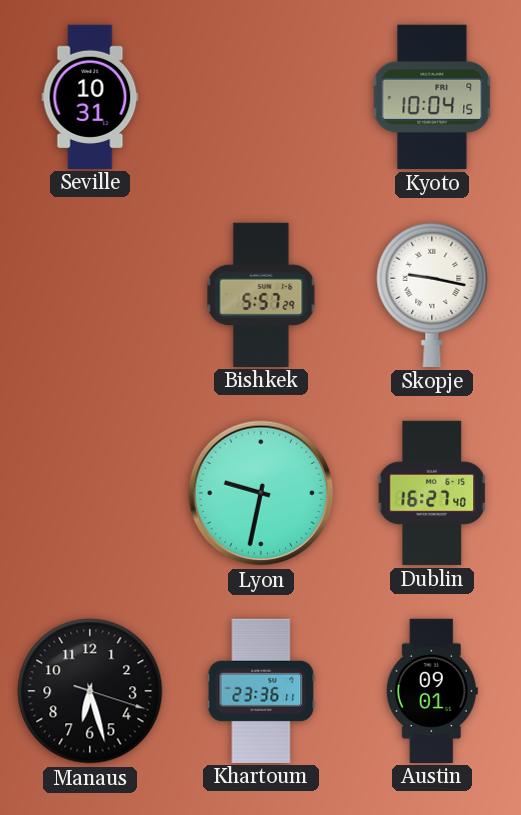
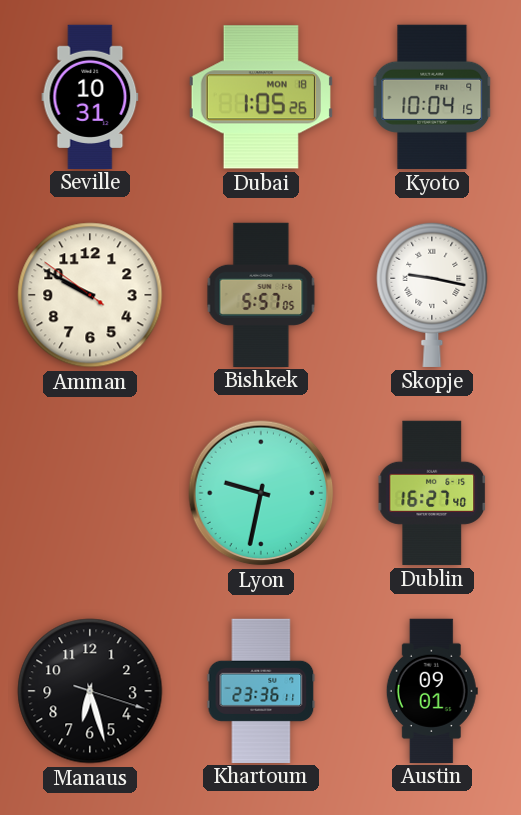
Dubai: none -> 1:05
Amman: none -> 9:49
Bishkek: 5:57:29 -> 5:57:05
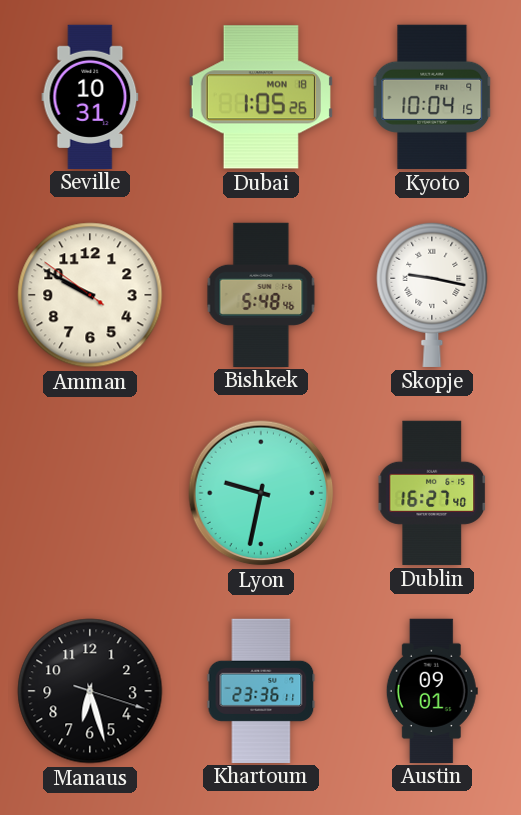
Bishkek: 5:57 -> 5:48
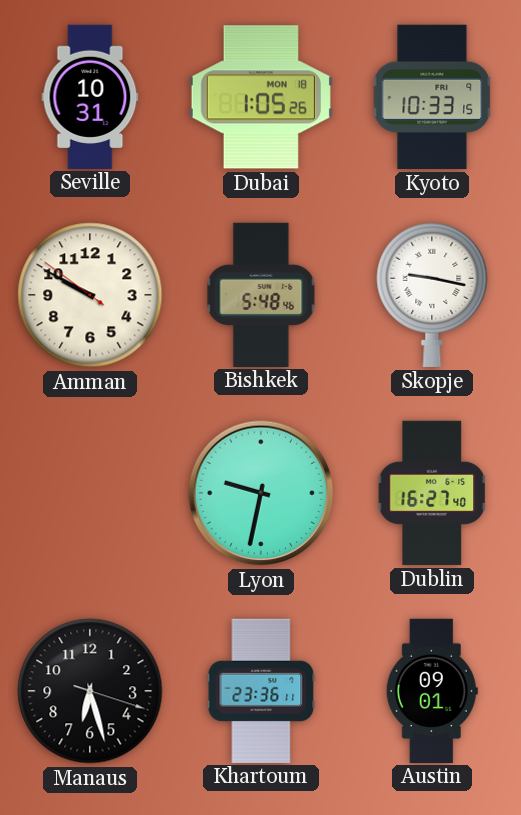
Kyoto: 10:04 -> 10:33
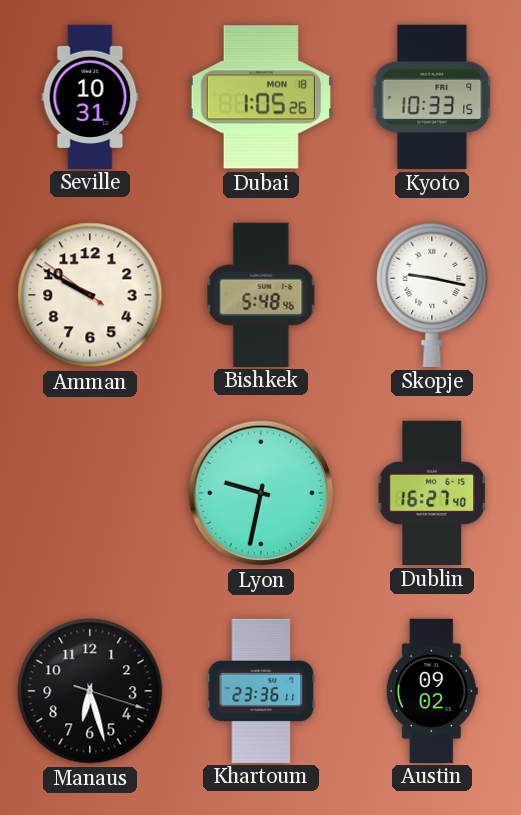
Austin: 09:01 -> 09:02
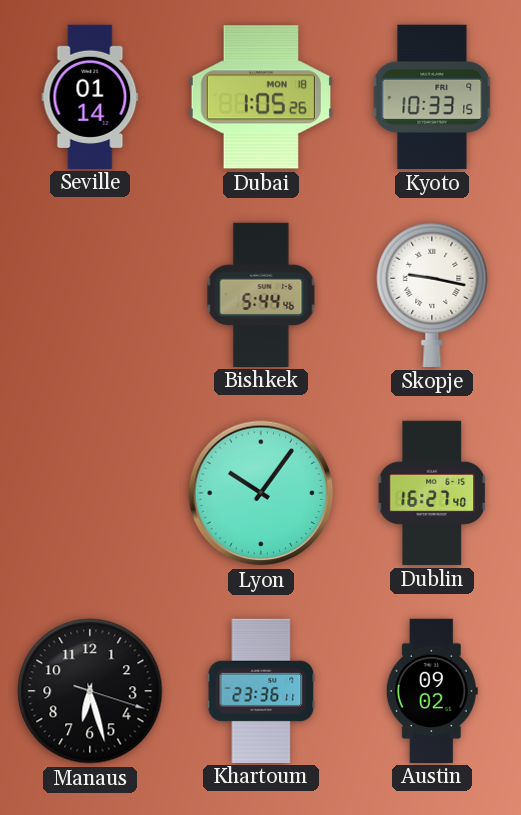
Seville: 10:31 -> 01:14
Amman: 9:49 -> none
Bishkek: 5:48 -> 5:44
Lyon: 9:32 -> 10:06
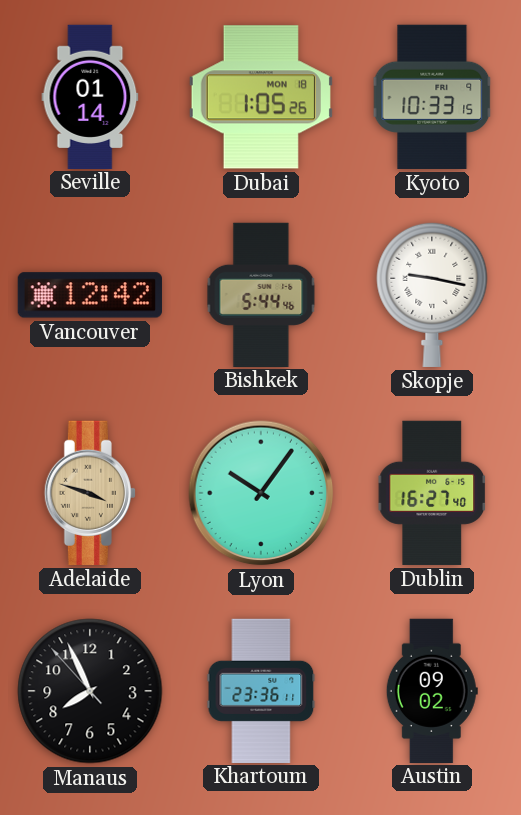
Vancouver: none -> 12:42
Adelaide: none -> 3:48
Manaus: 6:27 -> 7:55
